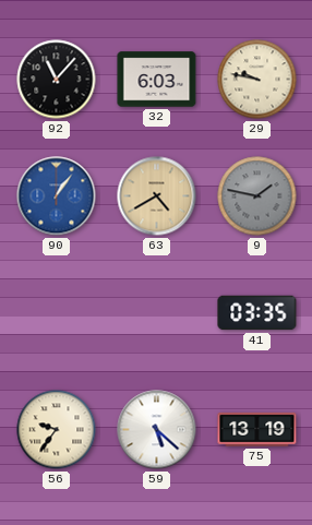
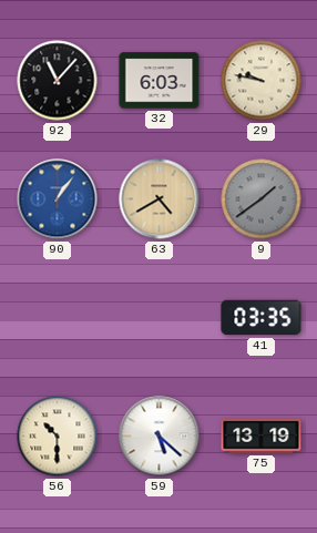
9: 1:47 -> 1:39
56: 9:36 -> 10:30
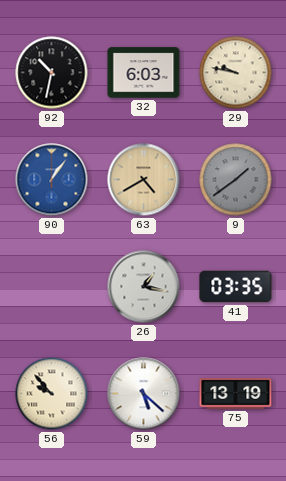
92: 11:07 -> 10:32
26: none -> 1:17
56: 10:30 -> 9:53
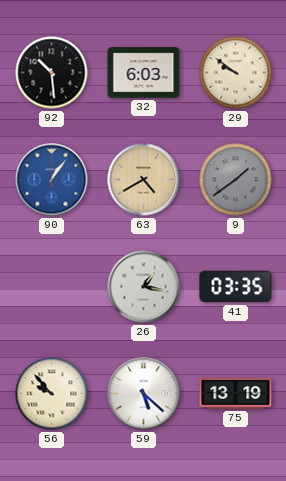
92: 10:32 -> 10:29
29: 9:47 -> 9:51
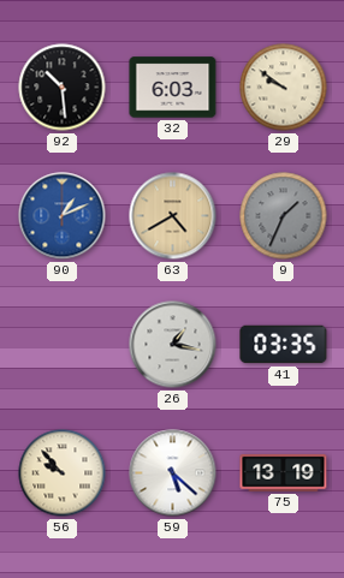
90: 1:06 -> 1:11
9: 1:39 -> 1:34
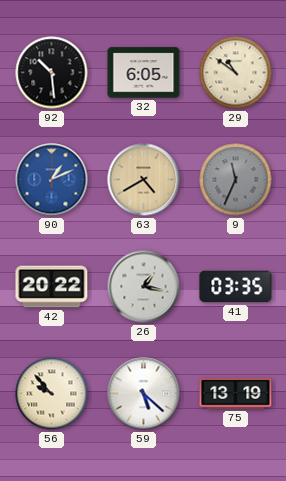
32: 6:03 -> 6:05
29: 9:51 -> 10:51
9: 1:34 -> 11:34
42: none -> 20:22
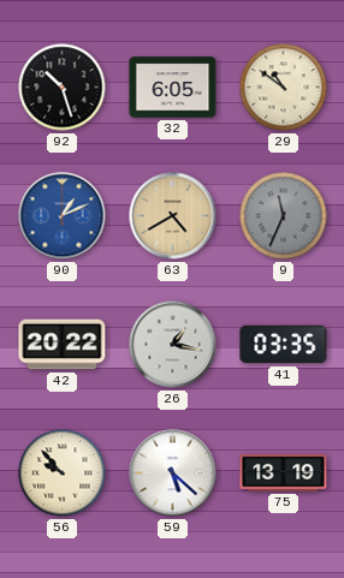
92: 10:29 -> 10:27
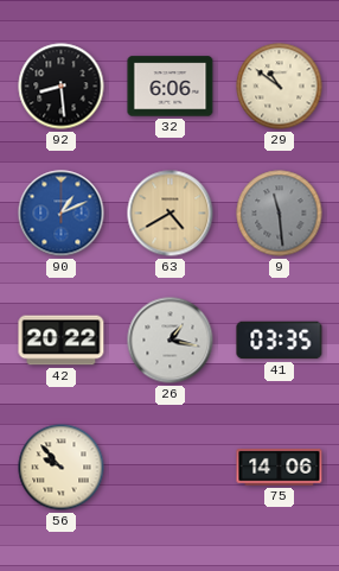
92: 10:27 -> 8:29
32: 6:05 -> 6:06
9: 11:34 -> 11:29
59: 5:22 -> none
75: 13:19 -> 14:06
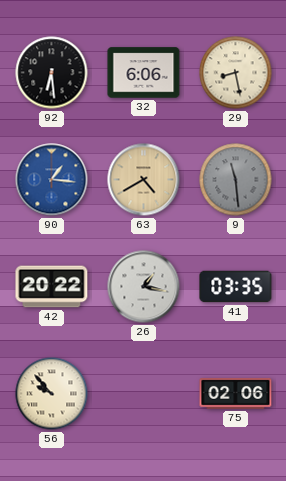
92: 8:29 -> 6:29
29: 10:51 -> 8:28
90: 1:11 -> 1:16
75: 14:06 -> 02:06
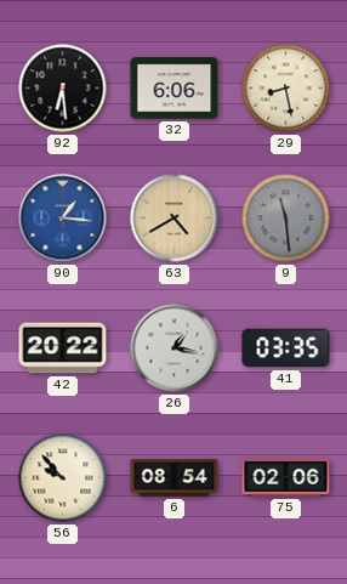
6: none -> 08:54
